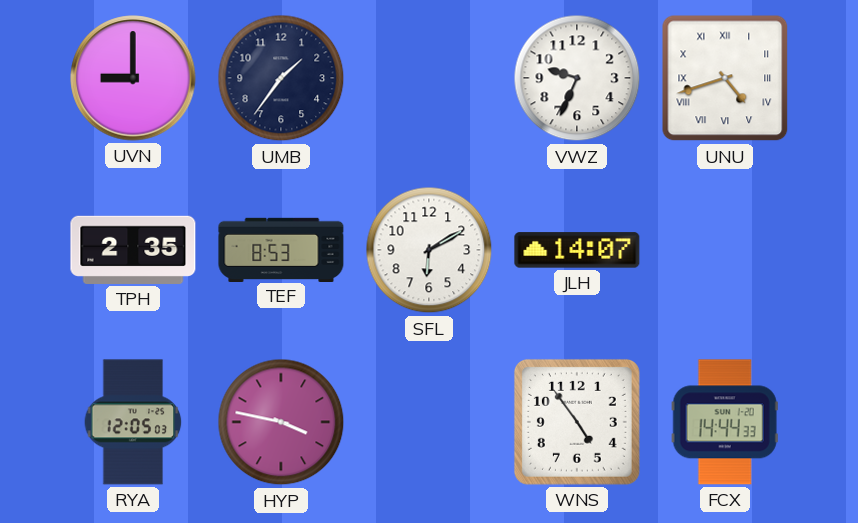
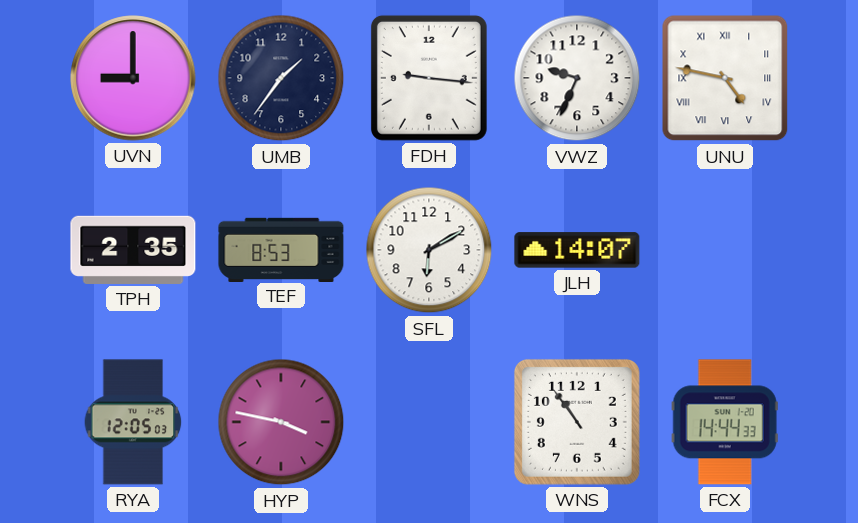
FDH: none -> 9:16
UNU: 4:42 -> 4:47
WNS: 4:54 -> 10:54
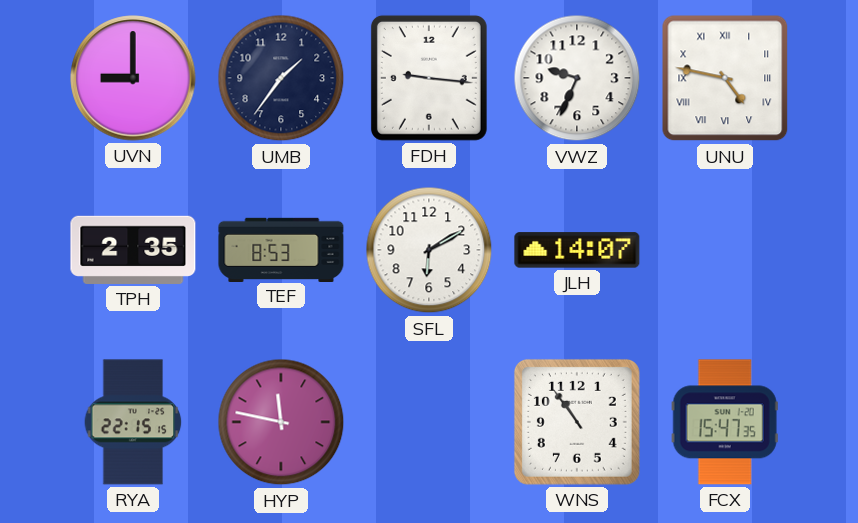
RYA: 12:05 -> 22:15
HYP: 3:47 -> 11:47
FCX: 14:44 -> 15:47
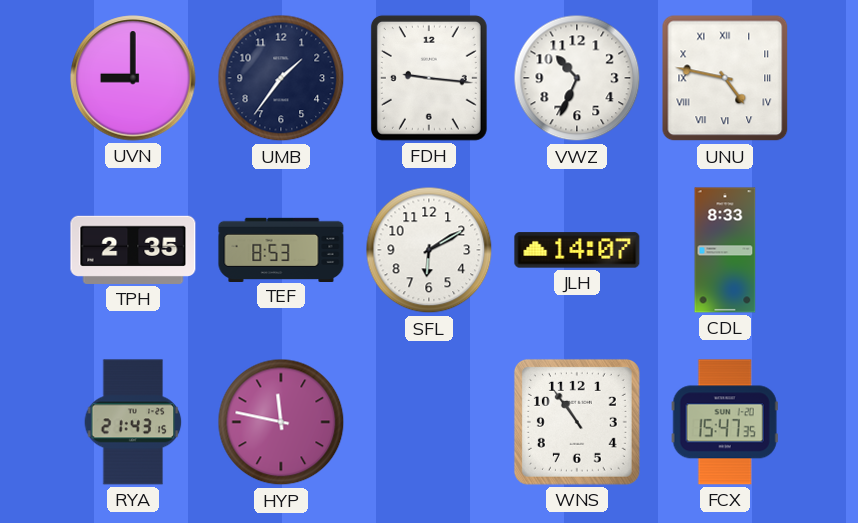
VWZ: 9:34 -> 10:34
CDL: none -> 8:33
RYA: 22:15 -> 21:43
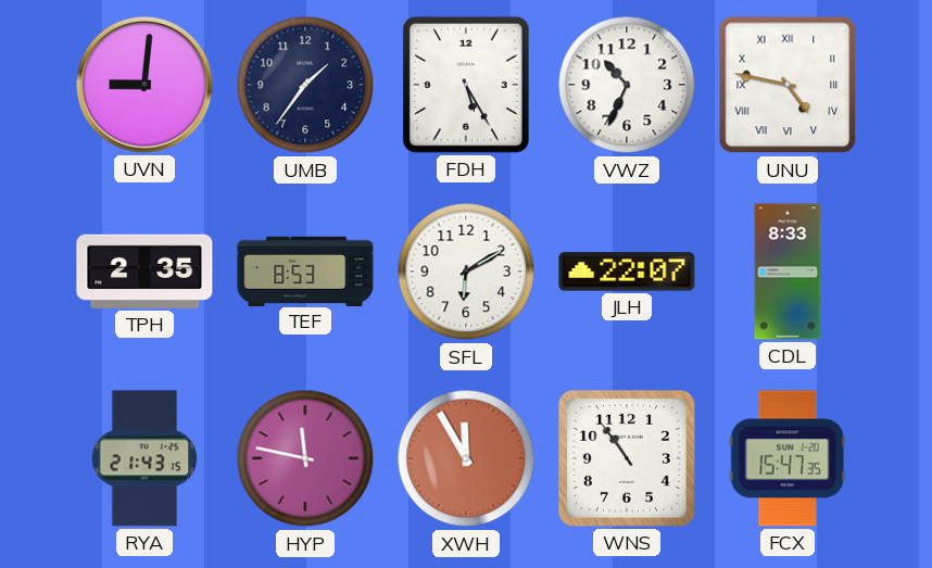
UVN: 9:00 -> 9:01
FDH: 9:16 -> 5:25
JLH: 14:07 -> 22:07
XWH: none -> 11:55
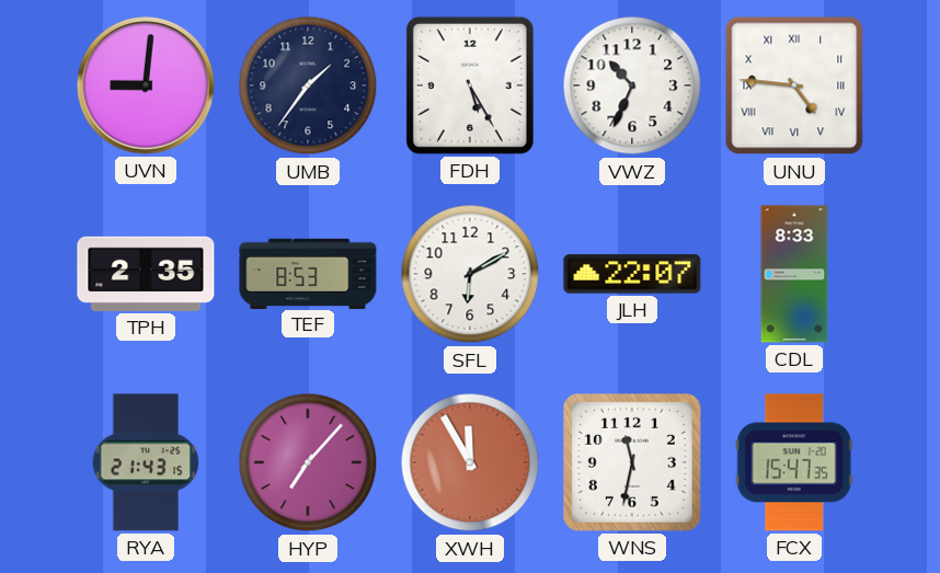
UNU: 4:47 -> 4:46
HYP: 11:47 -> 7:07
WNS: 10:54 -> 11:32
